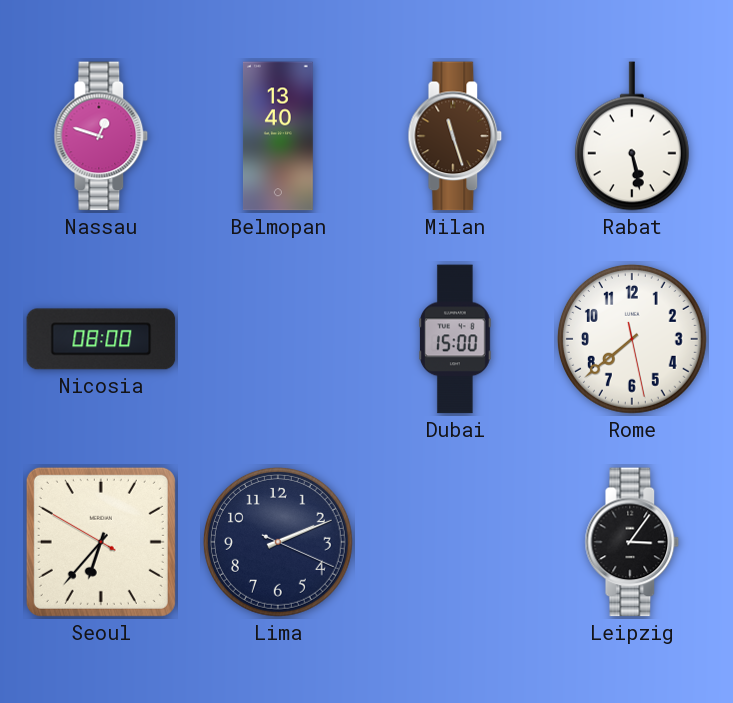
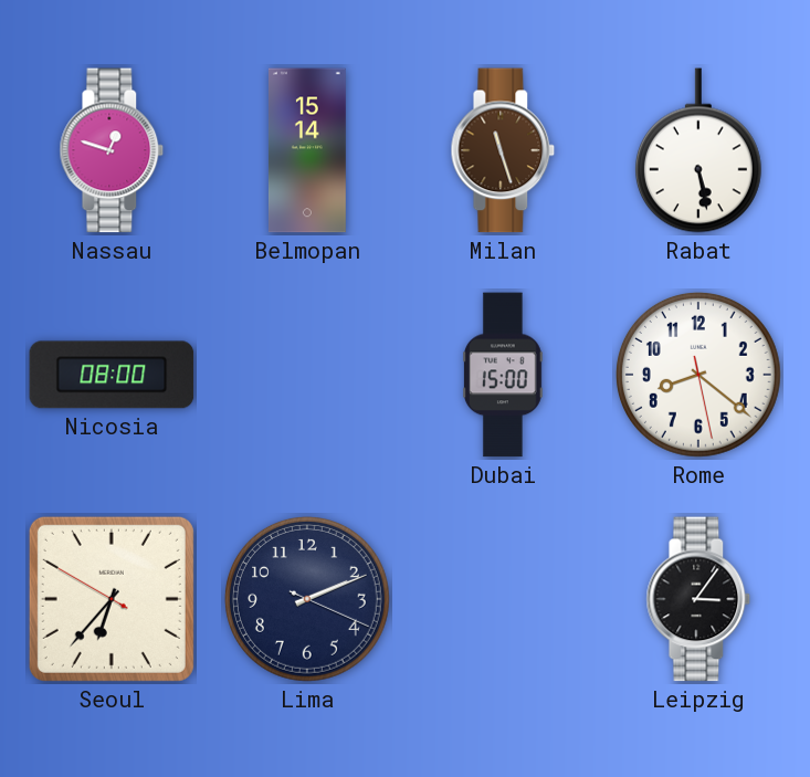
Belmopan: 13:40 -> 15:14
Rome: 7:38 -> 8:21
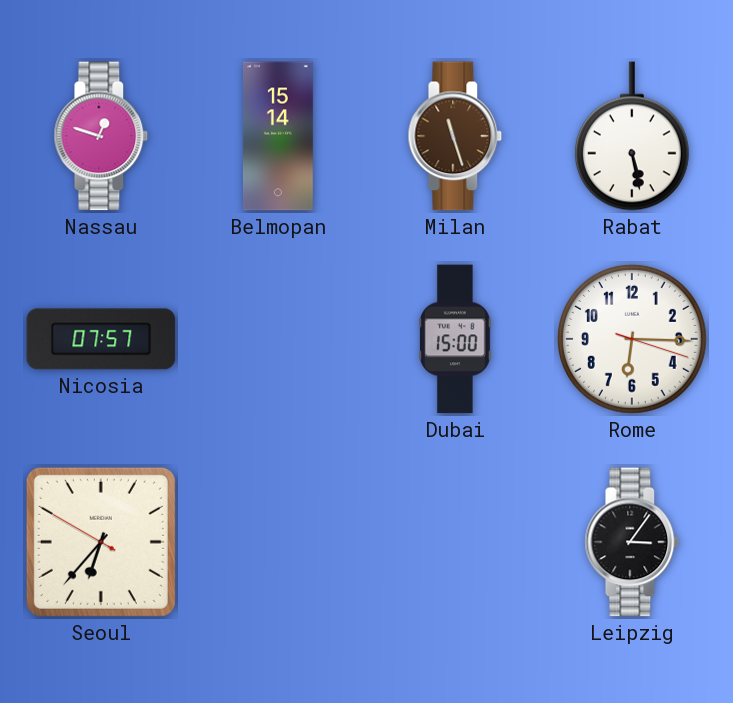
Nicosia: 08:00 -> 07:57
Rome: 8:21 -> 6:15
Lima: 2:11 -> none
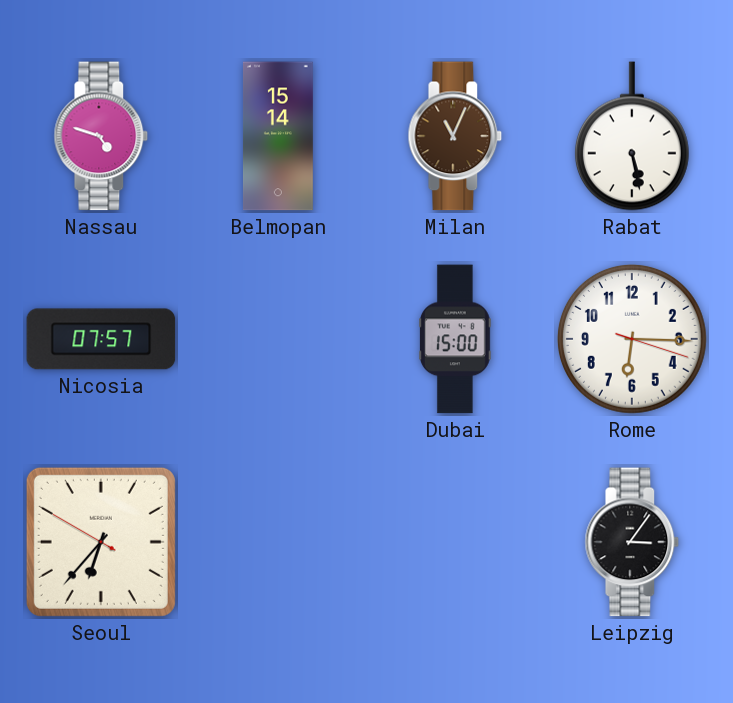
Nassau: 12:48 -> 4:48
Milan: 11:27 -> 11:04
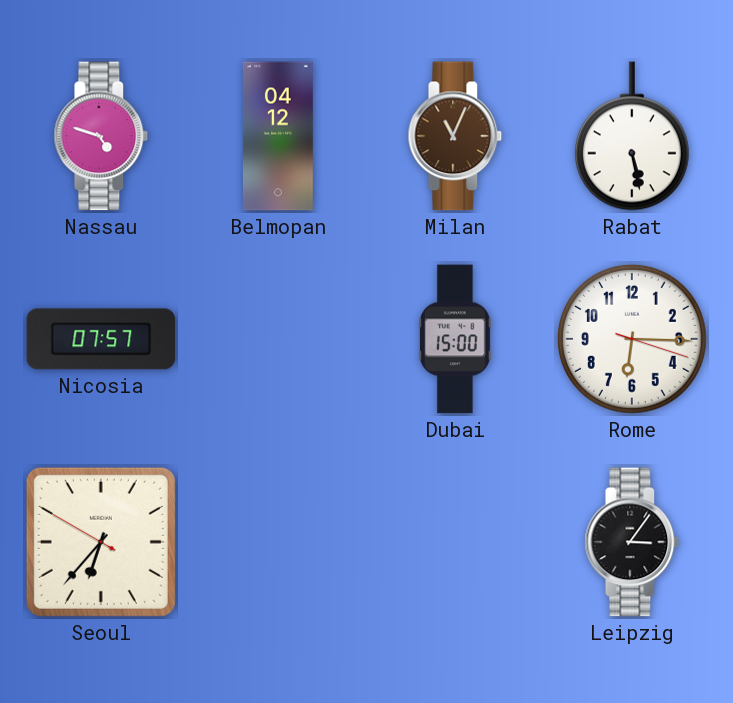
Belmopan: 15:14 -> 04:12
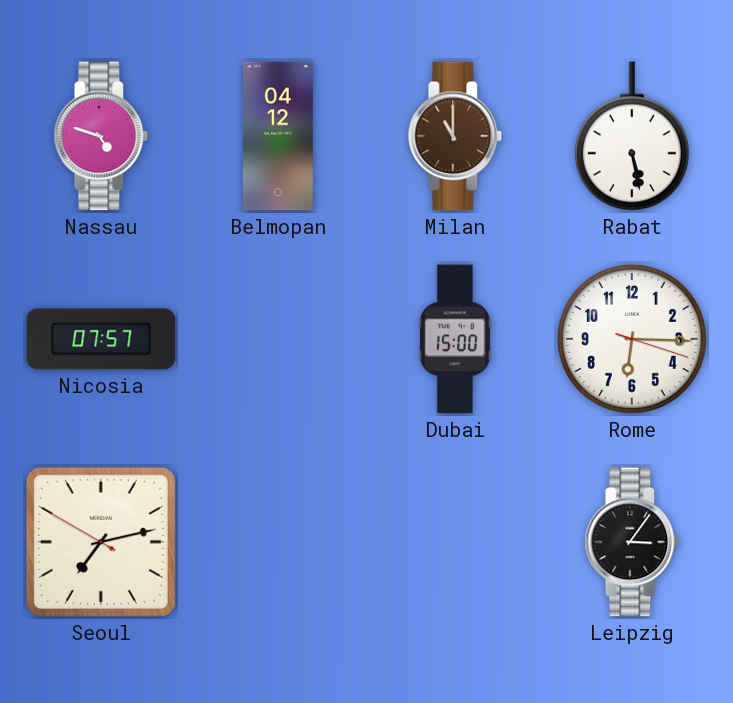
Milan: 11:04 -> 11:00
Seoul: 6:36 -> 7:12
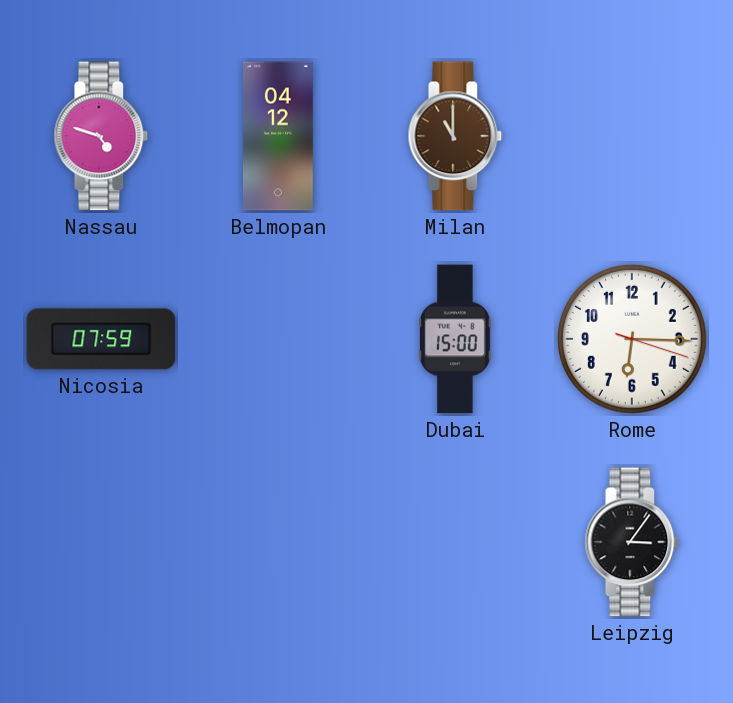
Rabat: 5:28 -> none
Nicosia: 07:57 -> 07:59
Seoul: 7:12 -> none
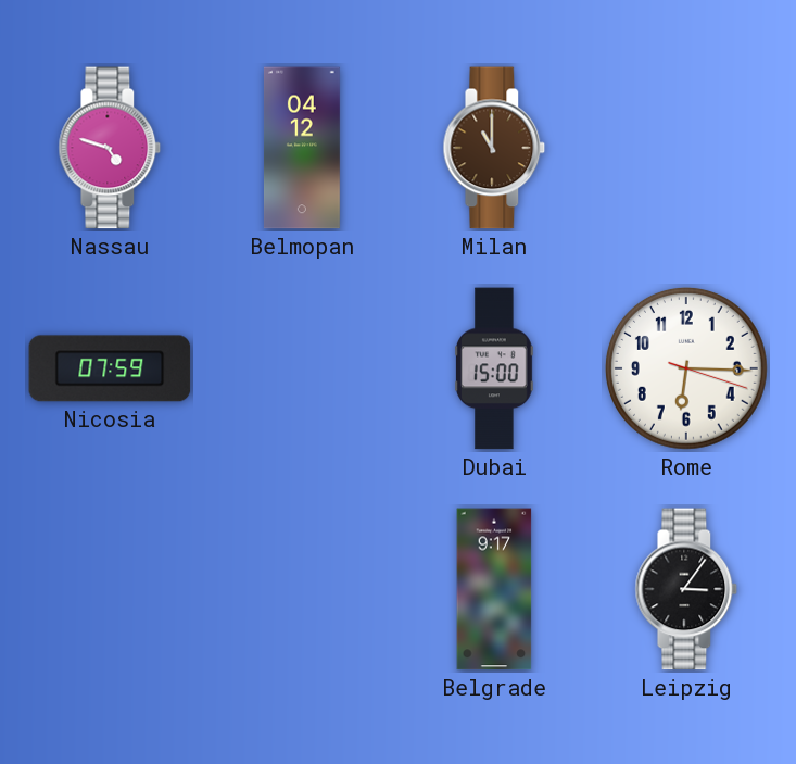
Belgrade: none -> 9:17
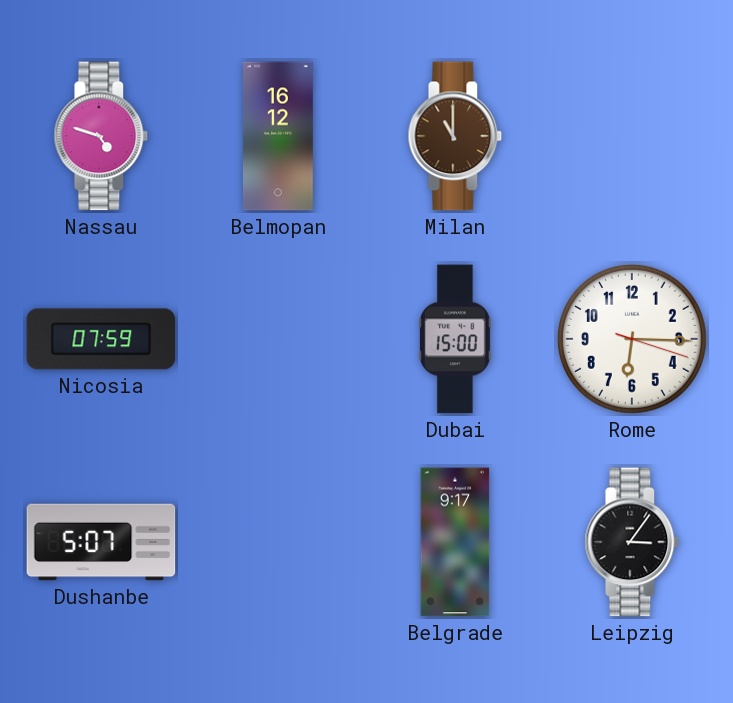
Belmopan: 04:12 -> 16:12
Dushanbe: none -> 5:07
